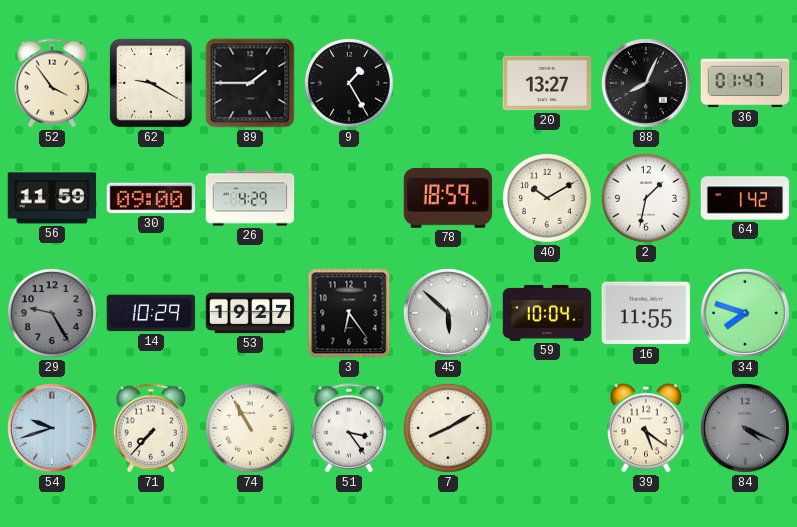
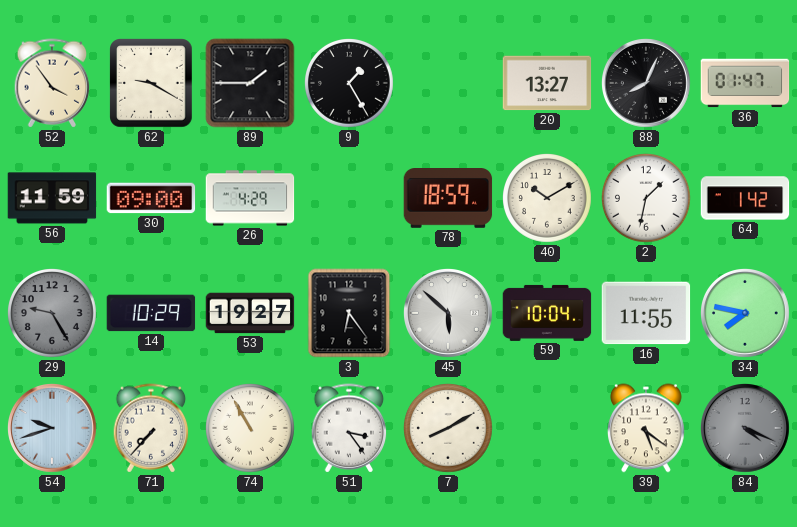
34: 7:48 -> 7:47
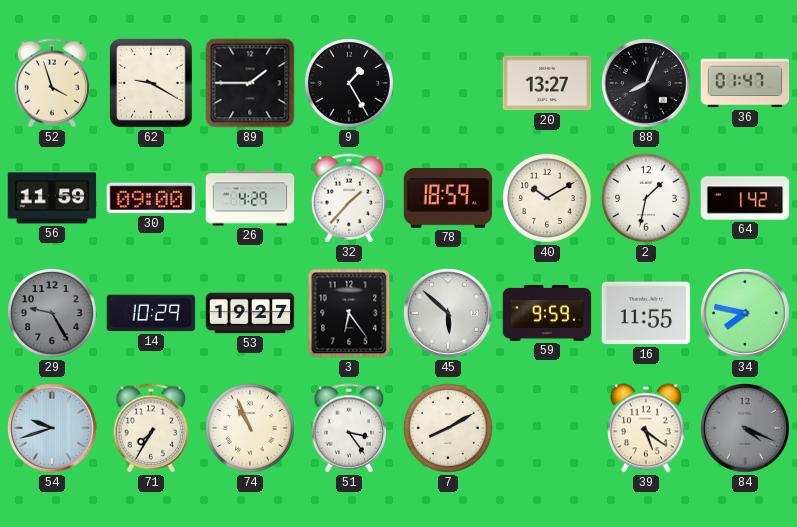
52: 3:54 -> 3:57
32: none -> 1:37
59: 10:04 -> 9:59
71: 7:37 -> 7:35
74: 10:55 -> 10:56
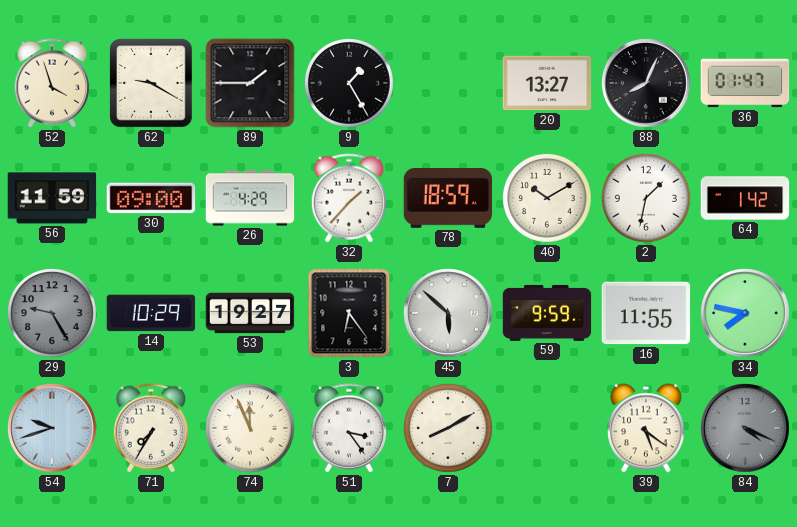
74: 10:56 -> 11:56
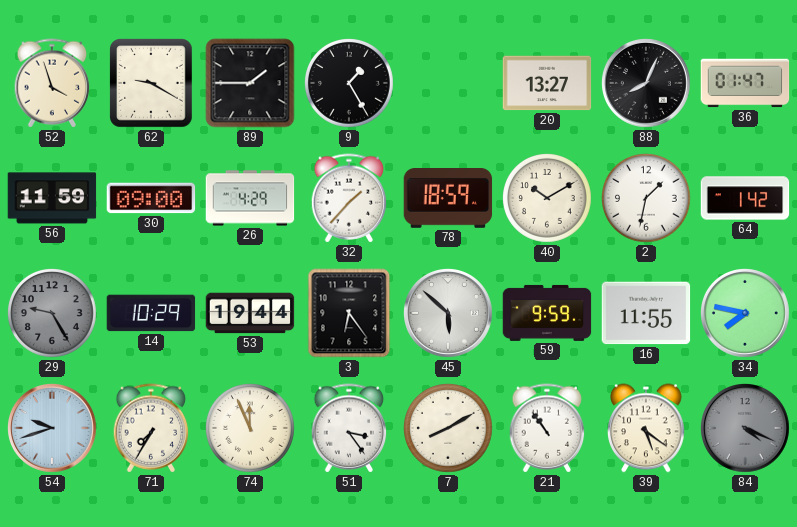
53: 19:27 -> 19:44
21: none -> 10:54
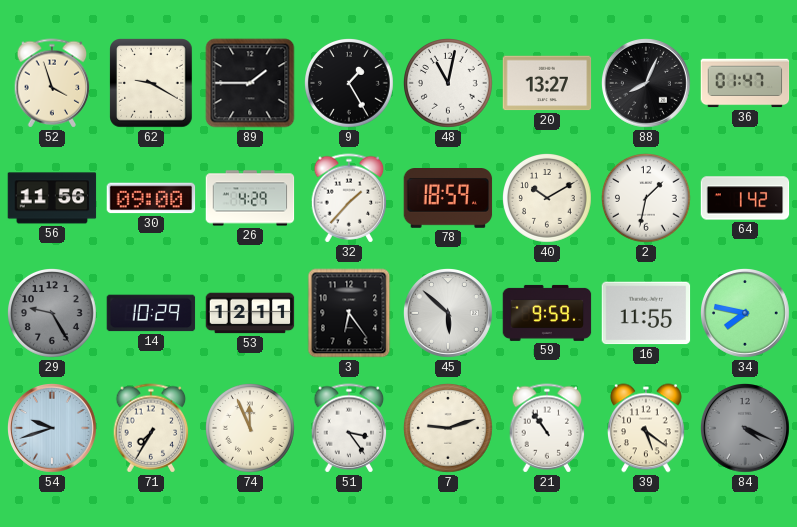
48: none -> 11:02
56: 11:59 -> 11:56
53: 19:44 -> 12:11
7: 8:10 -> 9:12
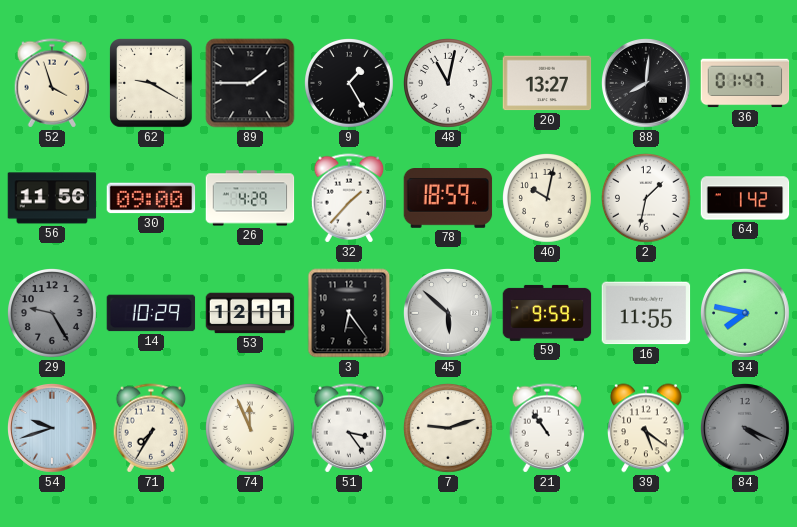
88: 8:04 -> 8:01
40: 10:10 -> 10:02
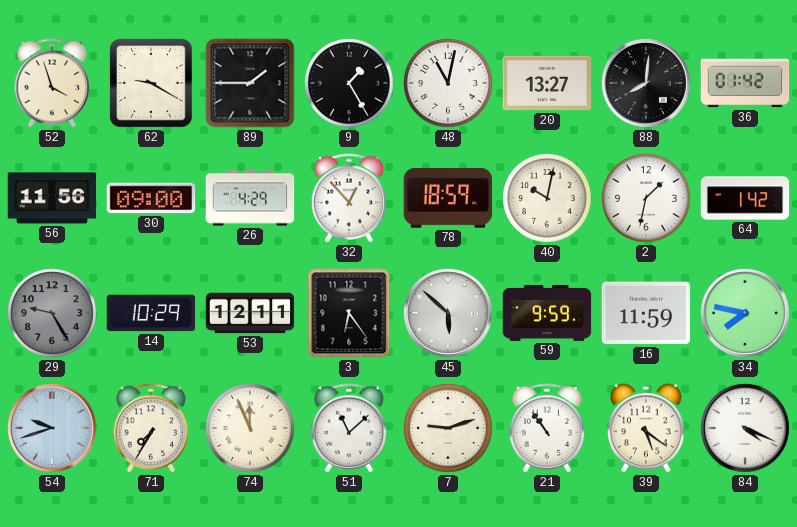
36: 01:47 -> 01:42
32: 1:37 -> 12:53
16: 11:55 -> 11:59
51: 3:24 -> 11:08
84 dial: grey -> white
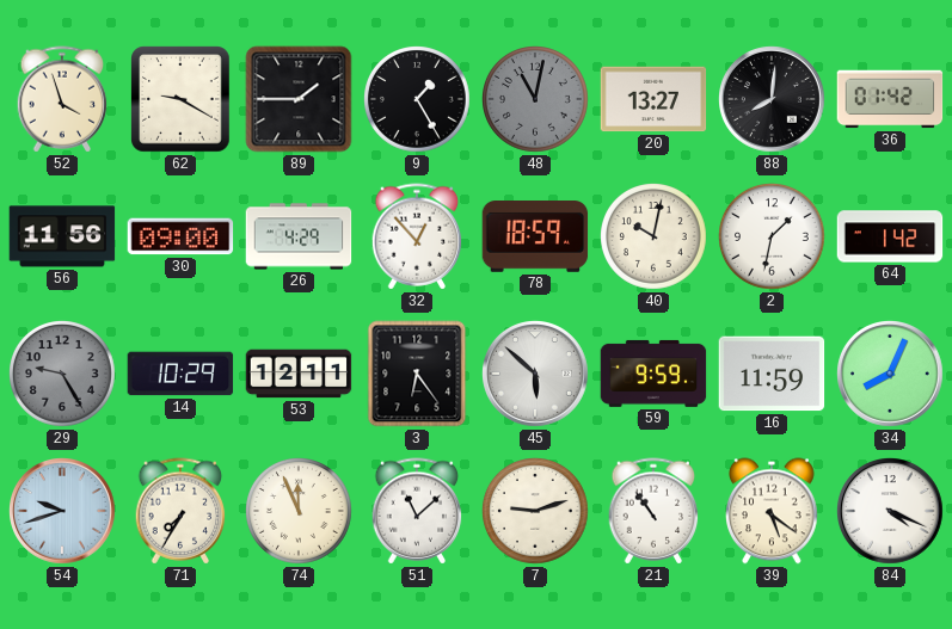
48 dial: white -> grey
34: 7:47 -> 8:04
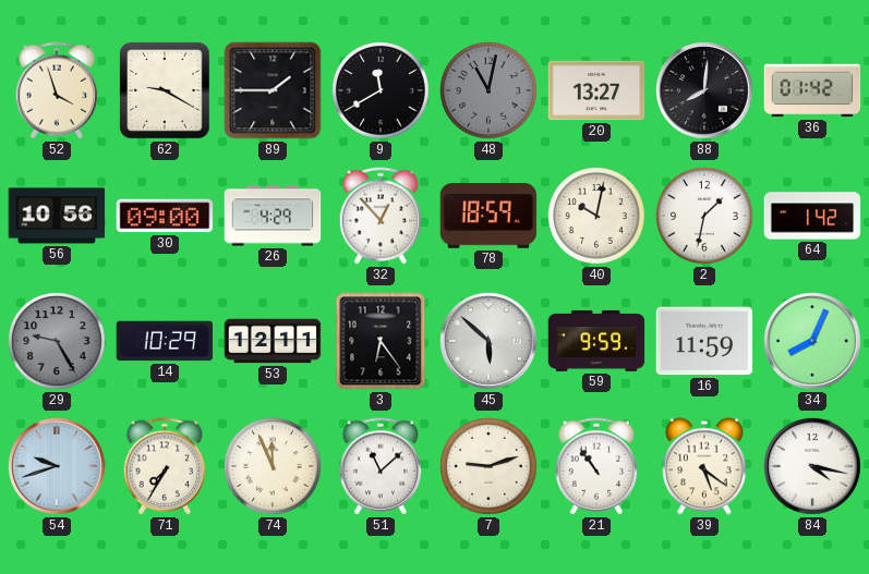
9: 1:25 -> 11:40
56: 11:56 -> 10:56
84: 4:19 -> 4:17
